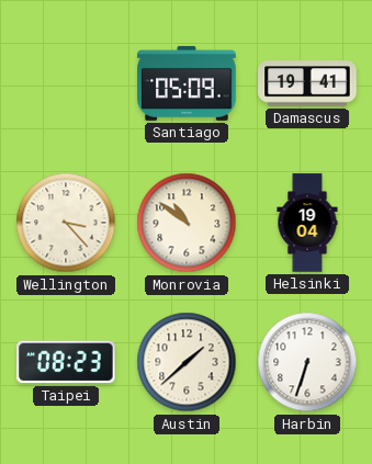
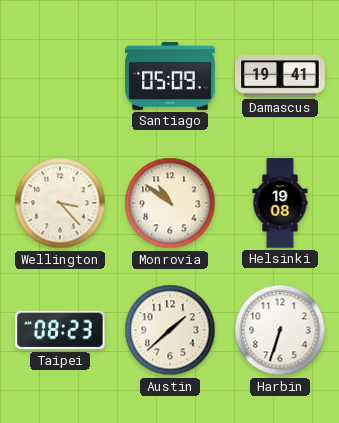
Helsinki: 19:04 -> 19:08
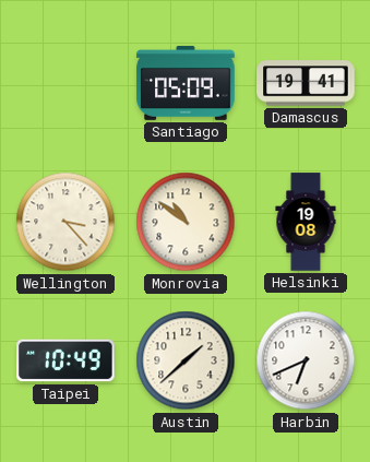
Taipei: 08:23 -> 10:49
Harbin: 6:33 -> 6:41
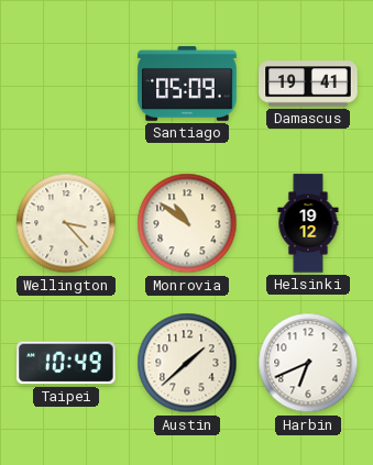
Helsinki: 19:08 -> 19:12
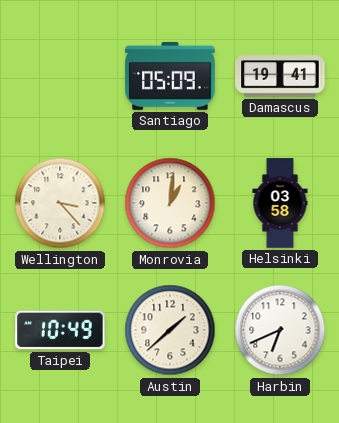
Monrovia: 10:51 -> 1:01
Helsinki: 19:12 -> 03:58
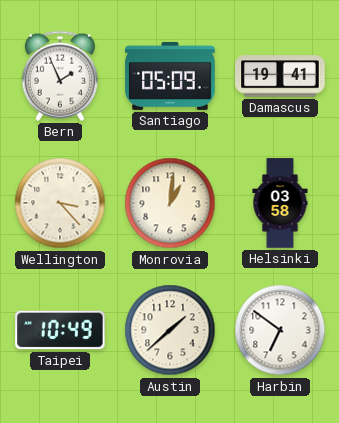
Bern: none -> 1:56
Harbin: 6:41 -> 6:51
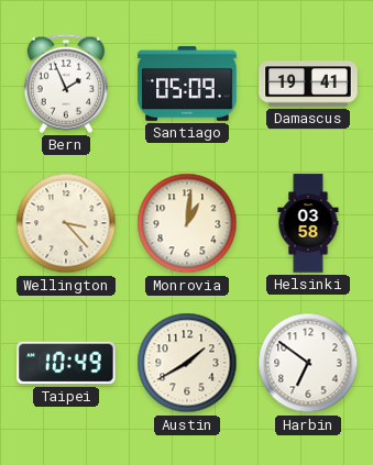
Austin: 1:38 -> 1:40
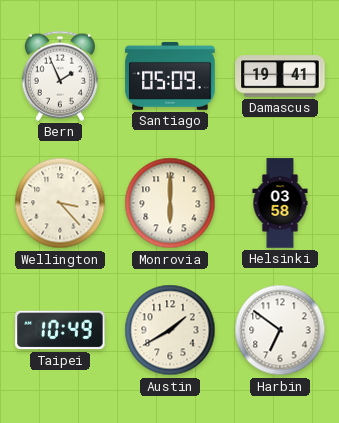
Monrovia: 1:01 -> 6:00
